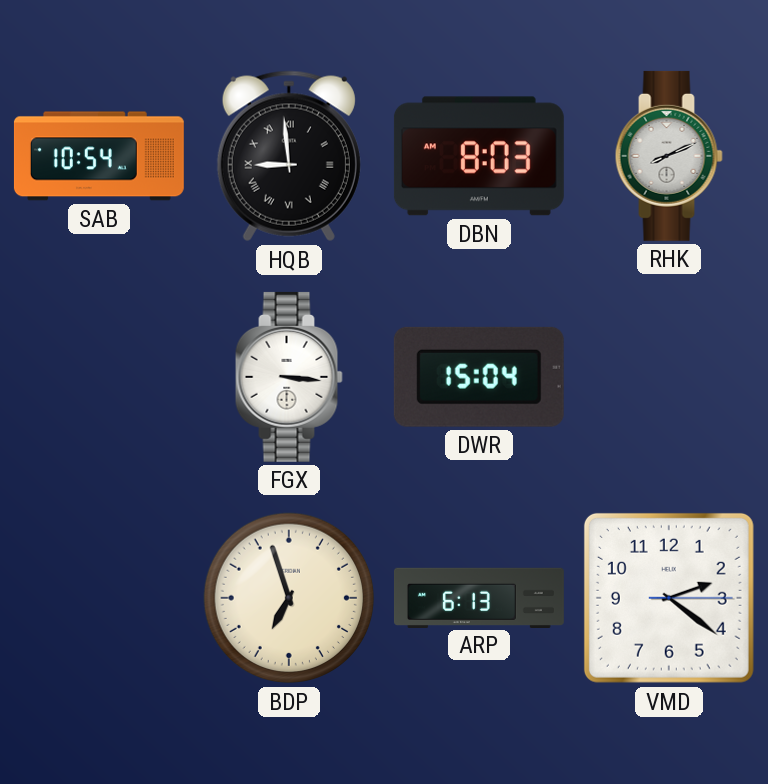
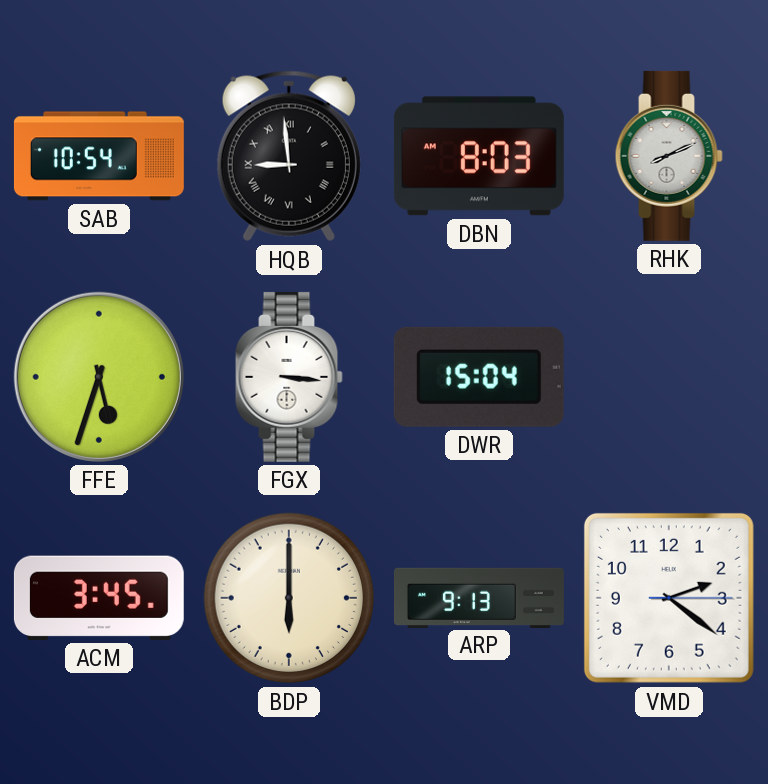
FFE: none -> 5:33
ACM: none -> 3:45
BDP: 6:57 -> 6:00
ARP: 6:13 -> 9:13
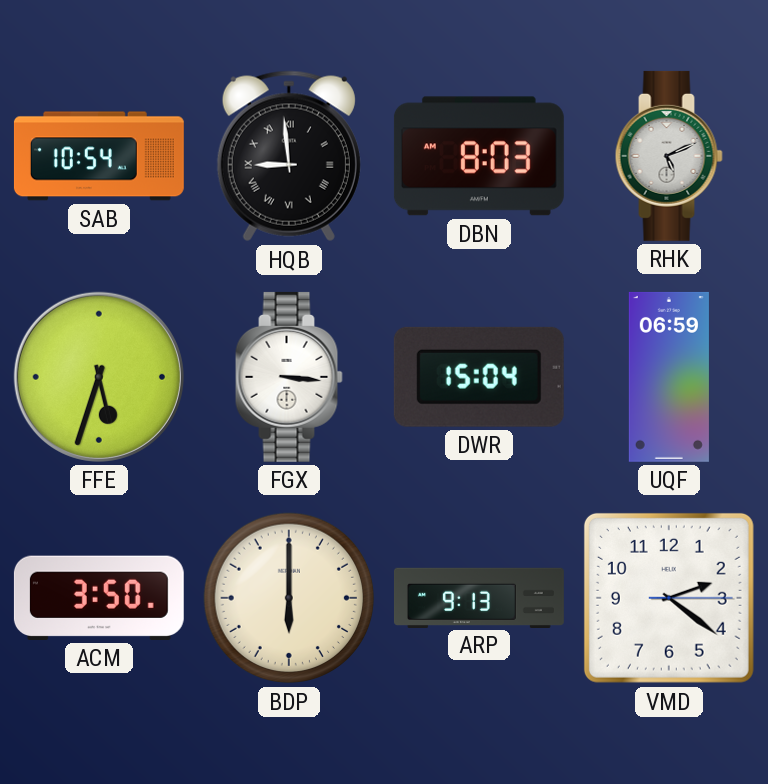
RHK: 8:11 -> 5:11
UQF: none -> 06:59
ACM: 3:45 -> 3:50
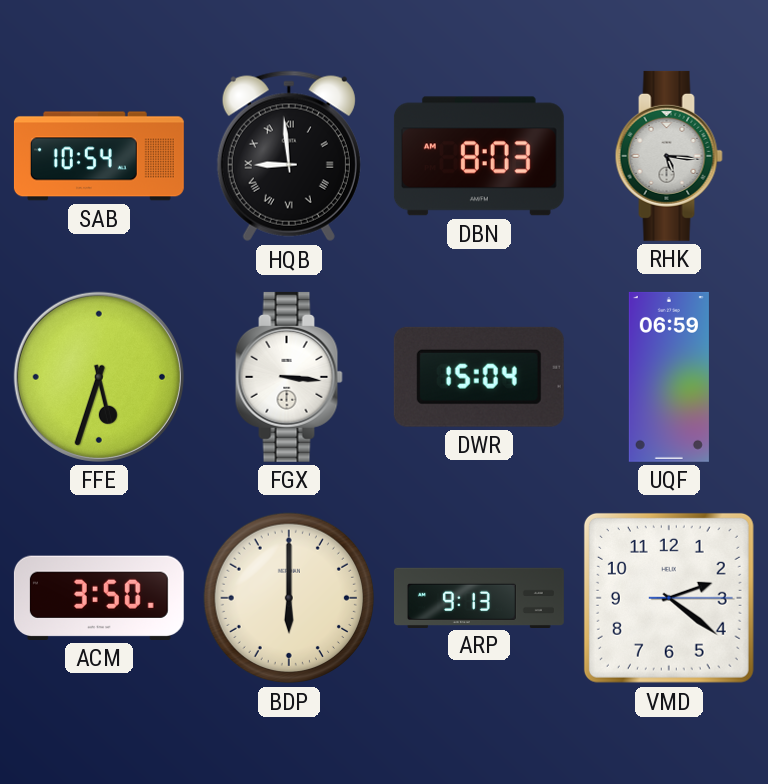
RHK: 5:11 -> 5:16
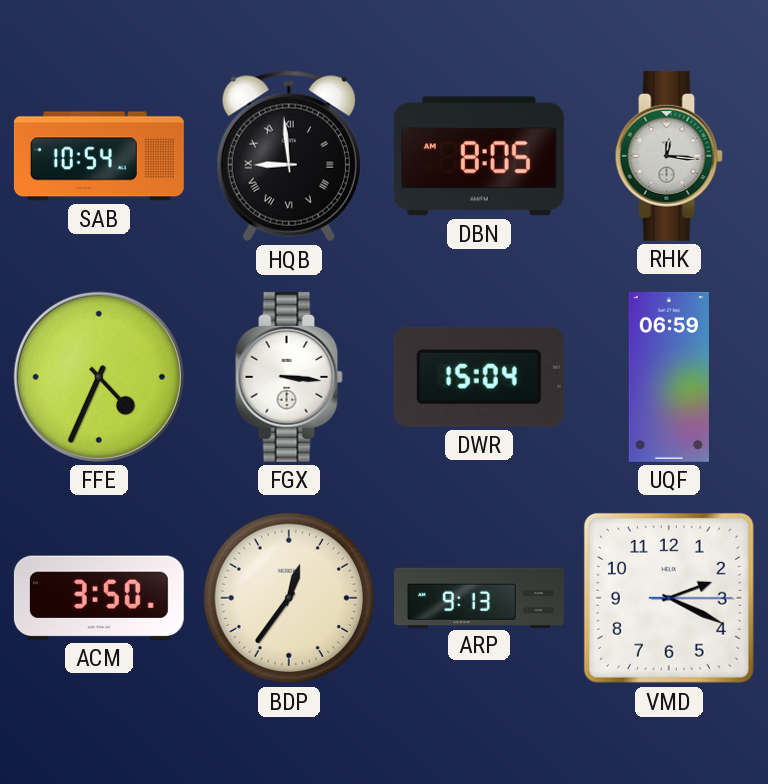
DBN: 8:03 -> 8:05
RHK: 5:16 -> 12:16
FFE: 5:33 -> 4:34
BDP: 6:00 -> 12:36
VMD: 2:21 -> 2:19
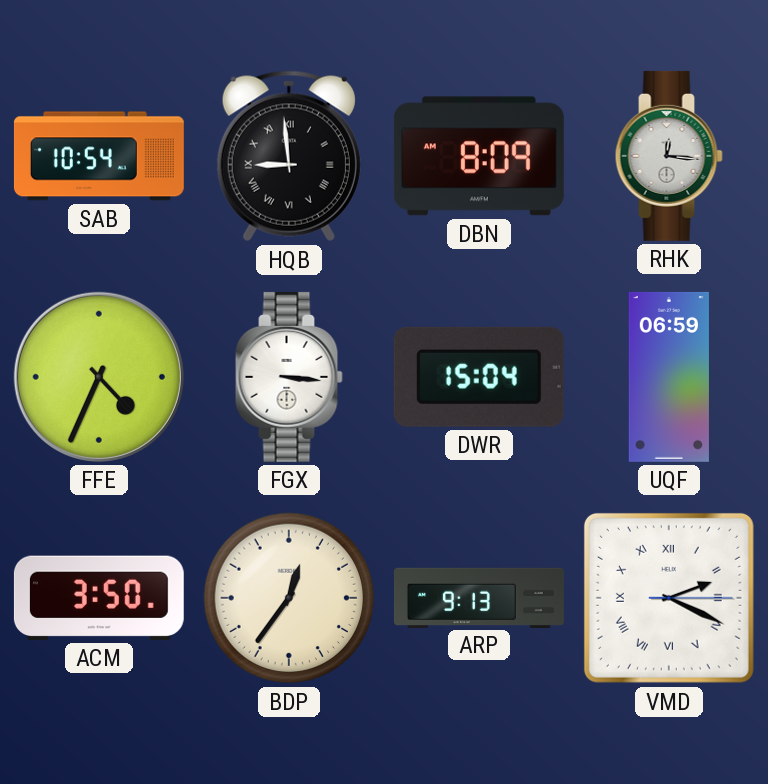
DBN: 8:05 -> 8:09
VMD numerals: Arabic -> Roman
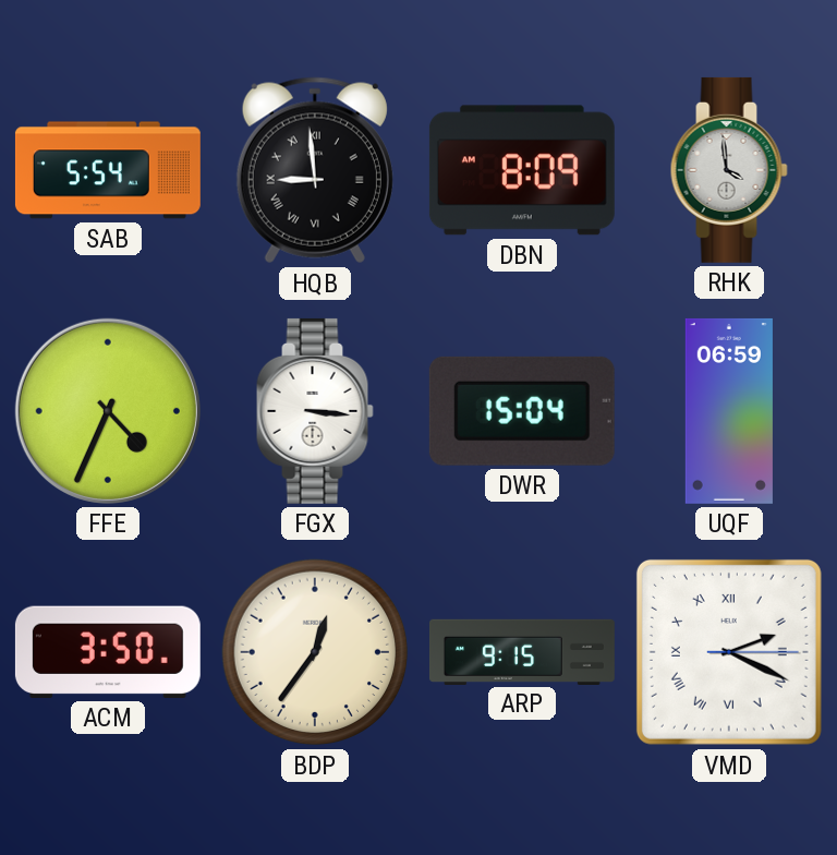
SAB: 10:54 -> 5:54
RHK: 12:16 -> 3:59
ARP: 9:13 -> 9:15
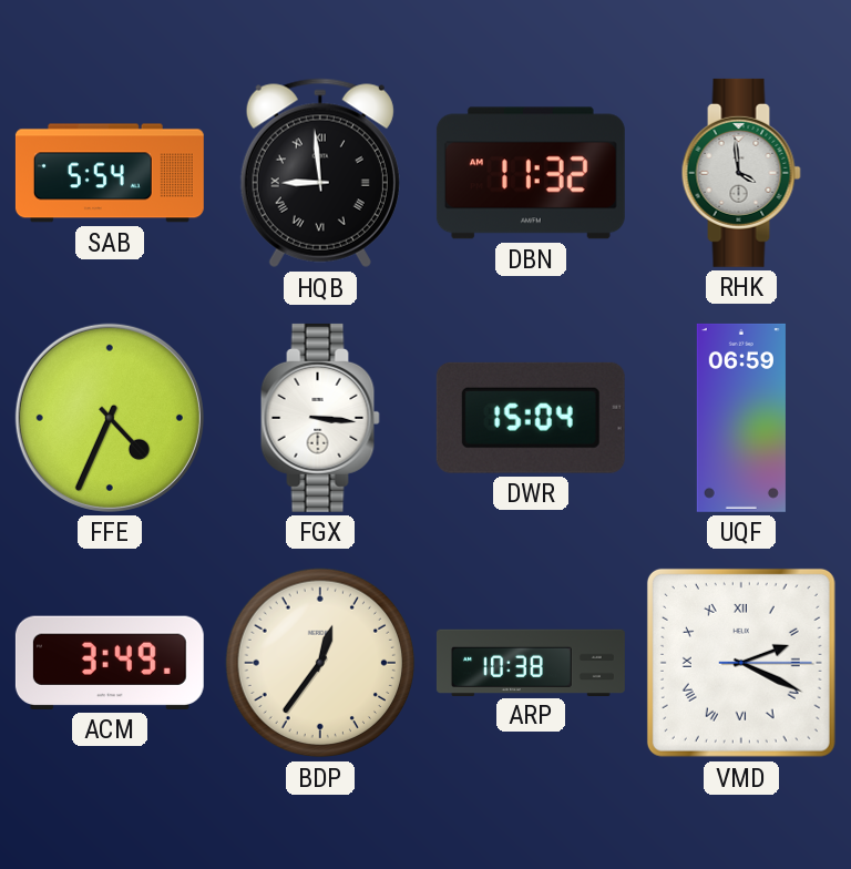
DBN: 8:09 -> 11:32
ACM: 3:50 -> 3:49
ARP: 9:15 -> 10:38
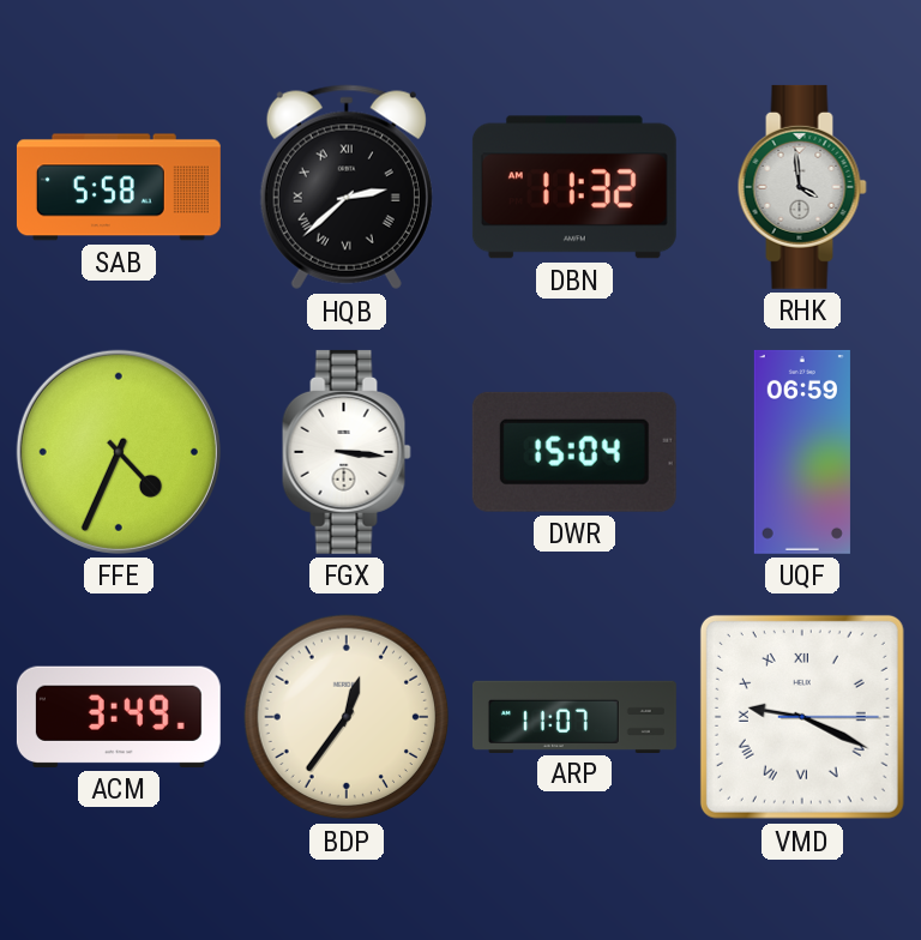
SAB: 5:54 -> 5:58
HQB: 8:59 -> 2:38
ARP: 10:38 -> 11:07
VMD: 2:19 -> 9:19
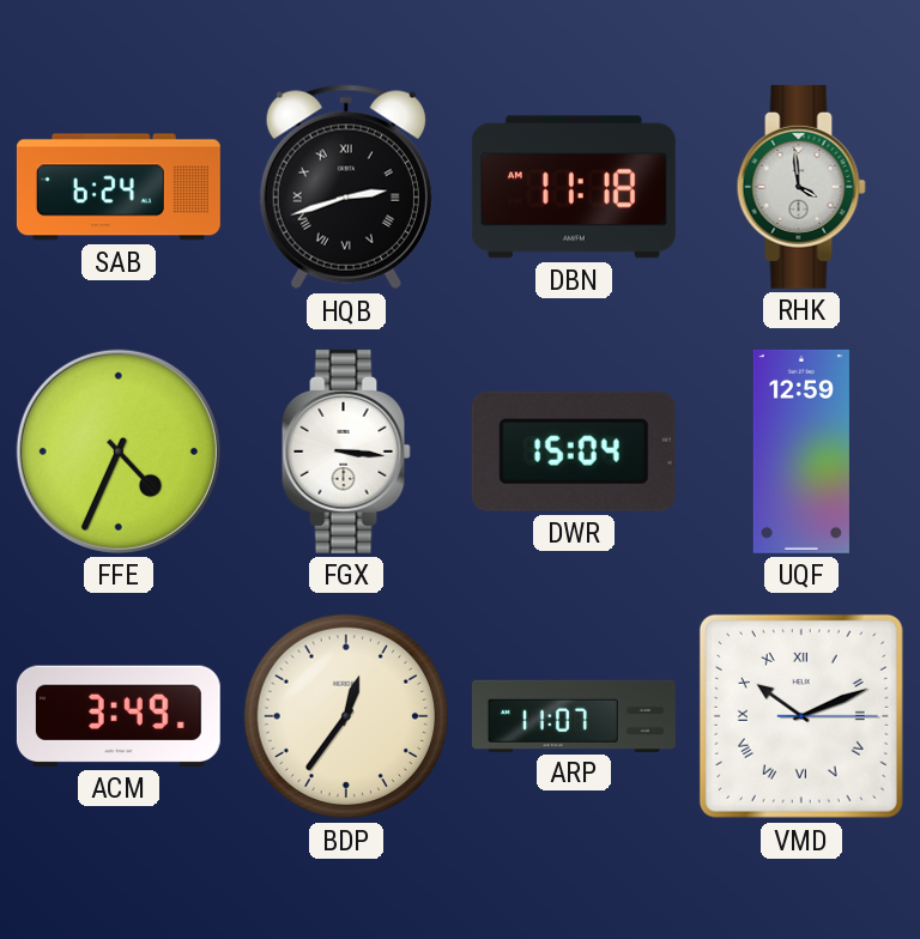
SAB: 5:58 -> 6:24
HQB: 2:38 -> 2:42
DBN: 11:32 -> 11:18
UQF: 06:59 -> 12:59
VMD: 9:19 -> 10:11
